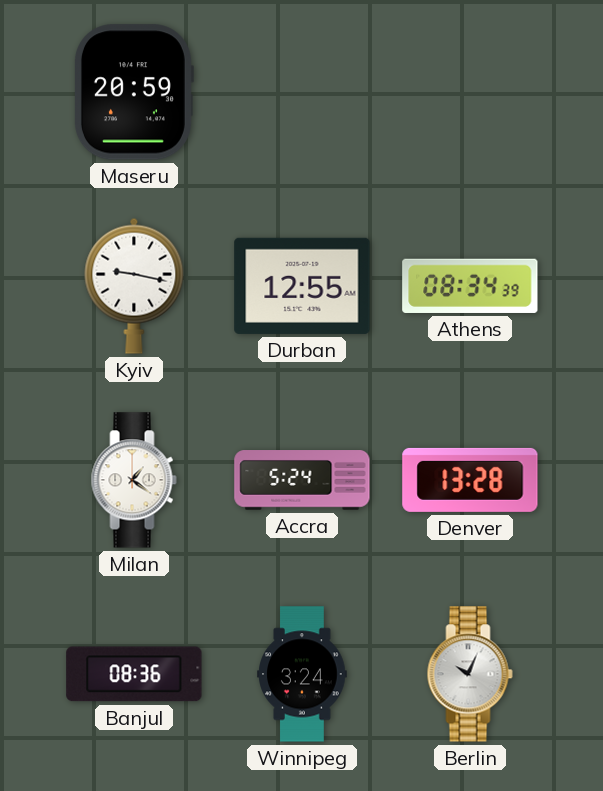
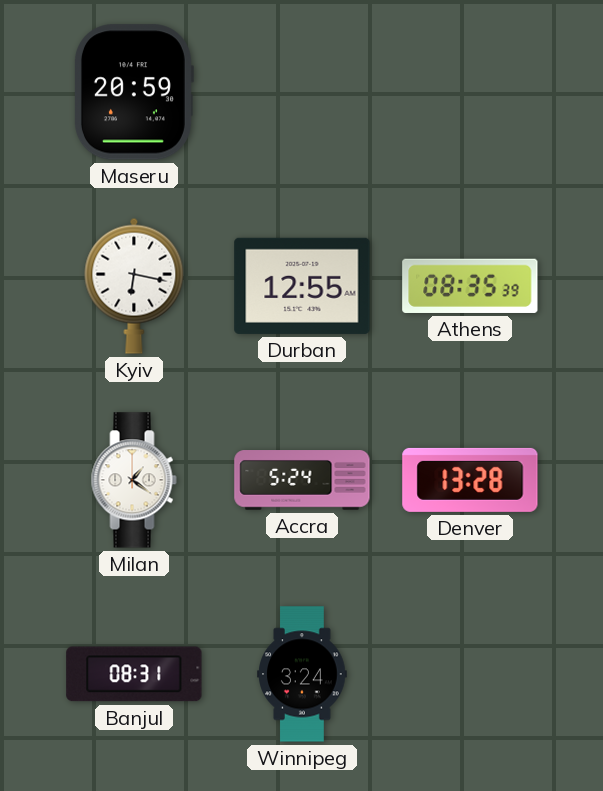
Kyiv: 9:17 -> 6:17
Athens: 08:34 -> 08:35
Banjul: 08:36 -> 08:31
Berlin: 10:04 -> none
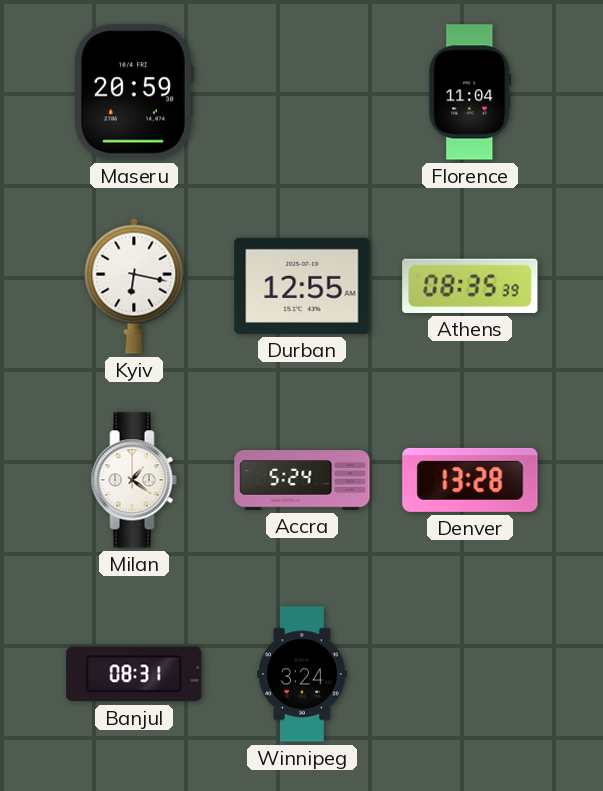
Florence: none -> 11:04
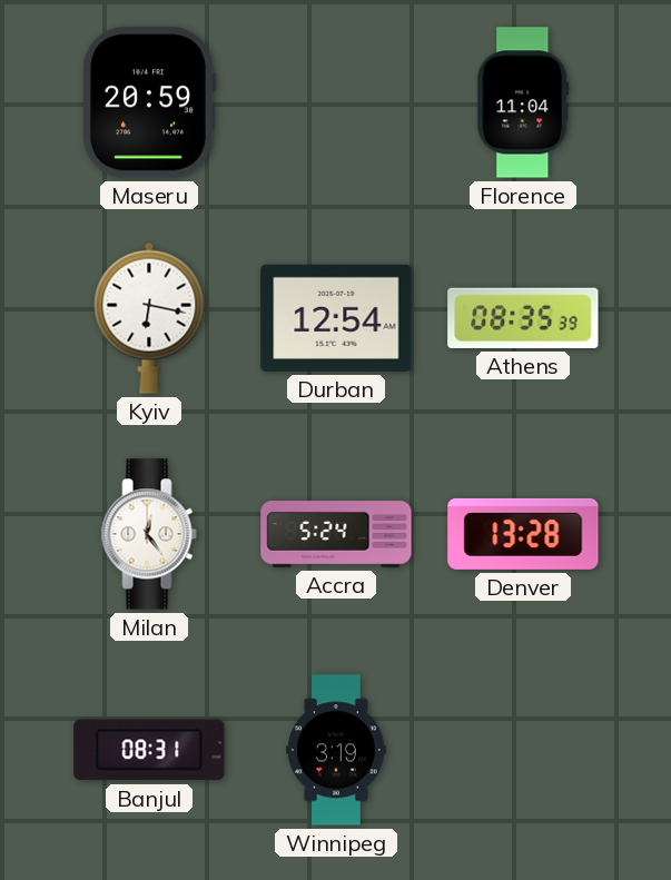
Durban: 12:55 -> 12:54
Milan: 1:21 -> 12:24
Winnipeg: 3:24 -> 3:19
